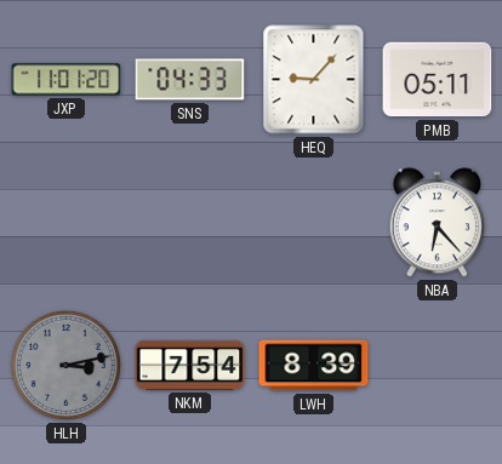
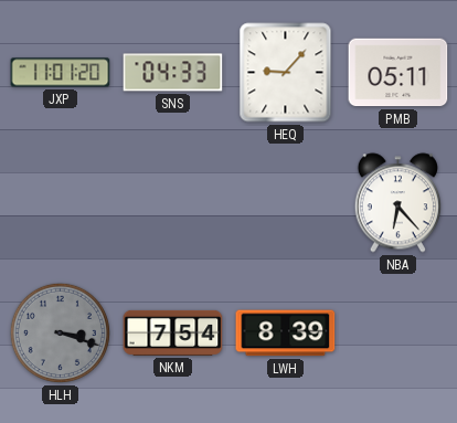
HLH: 3:13 -> 3:18
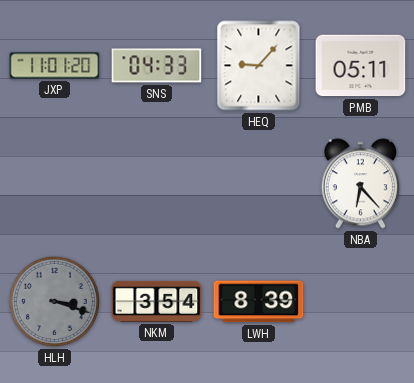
NKM: 7:54 -> 3:54
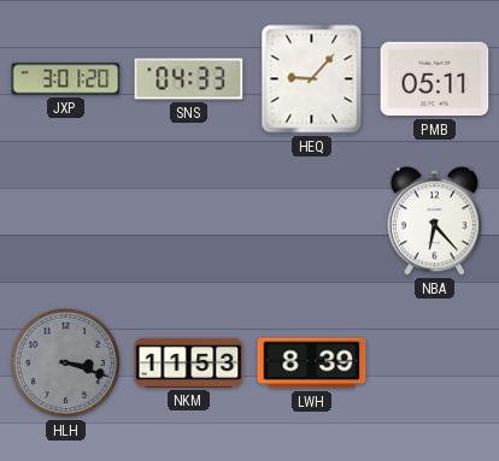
JXP: 11:01 -> 3:01
NKM: 3:54 -> 11:53
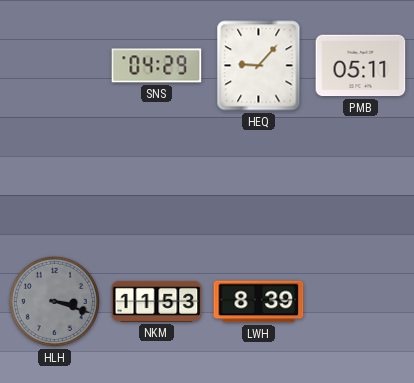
JXP: 3:01 -> none
SNS: 04:33 -> 04:29
NBA: 6:23 -> none
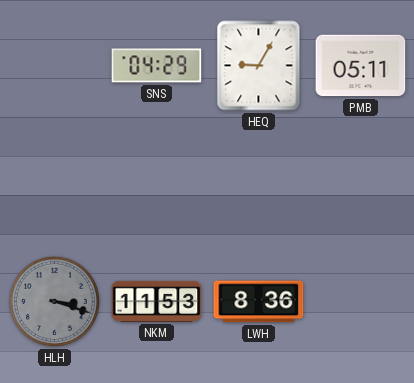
HEQ: 9:07 -> 9:05
LWH: 8:39 -> 8:36
